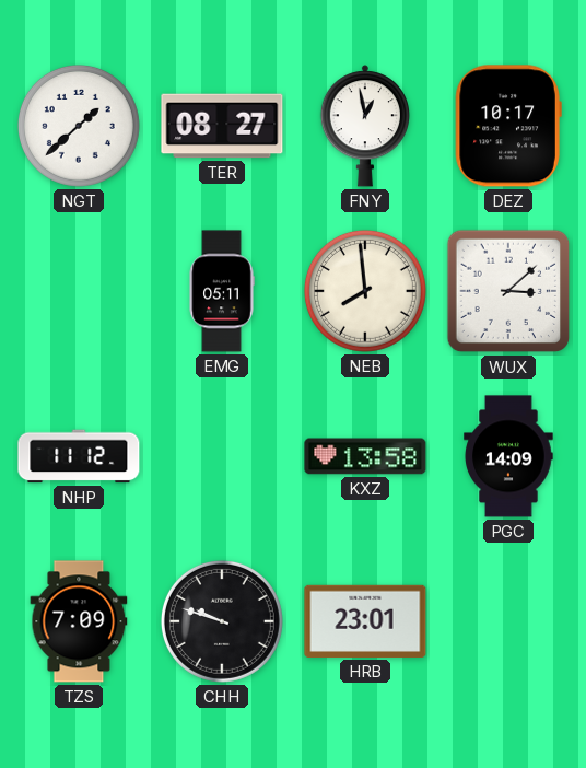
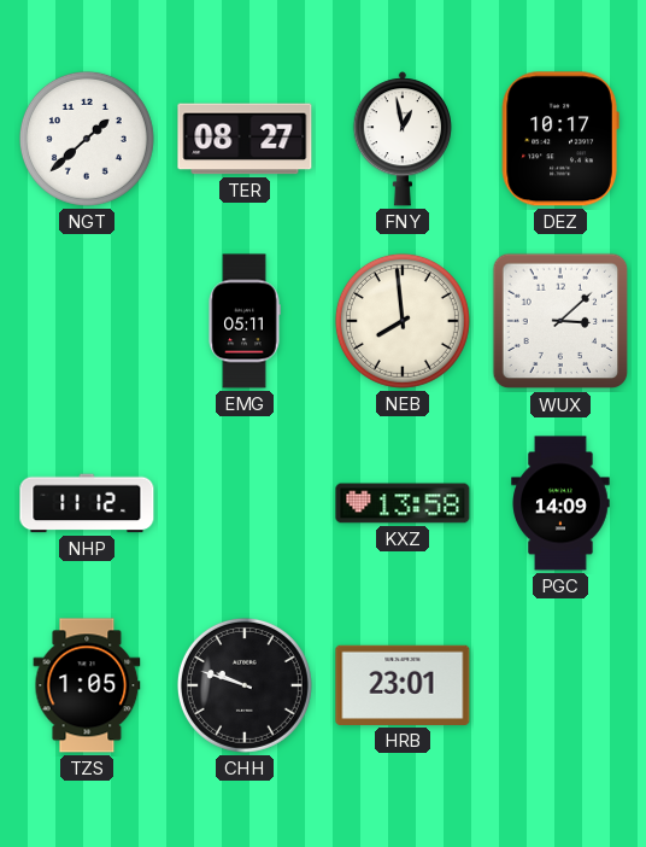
TZS: 7:09 -> 1:05
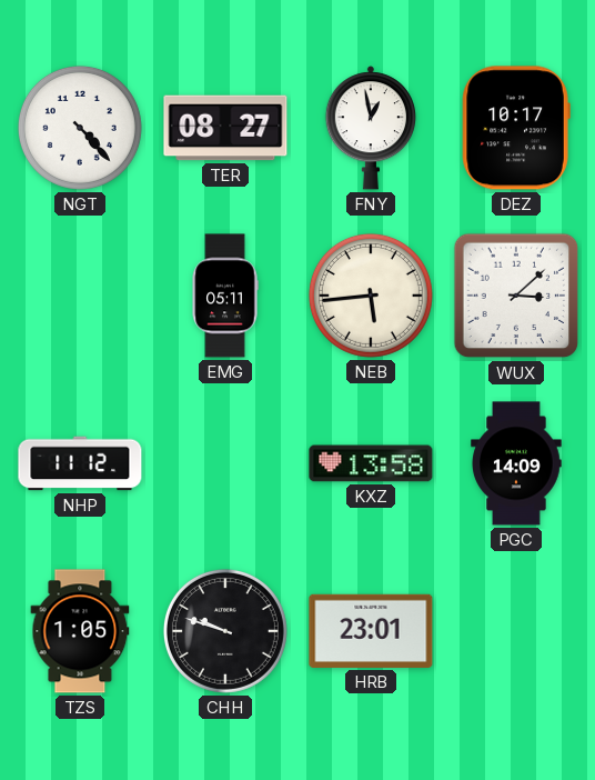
NGT: 1:38 -> 4:23
NEB: 7:59 -> 5:44
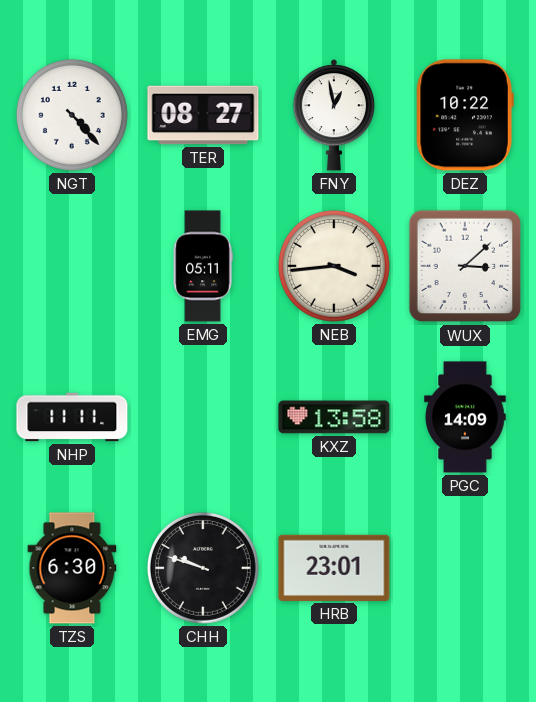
DEZ: 10:17 -> 10:22
NEB: 5:44 -> 3:44
NHP: 11:12 -> 11:11
TZS: 1:05 -> 6:30
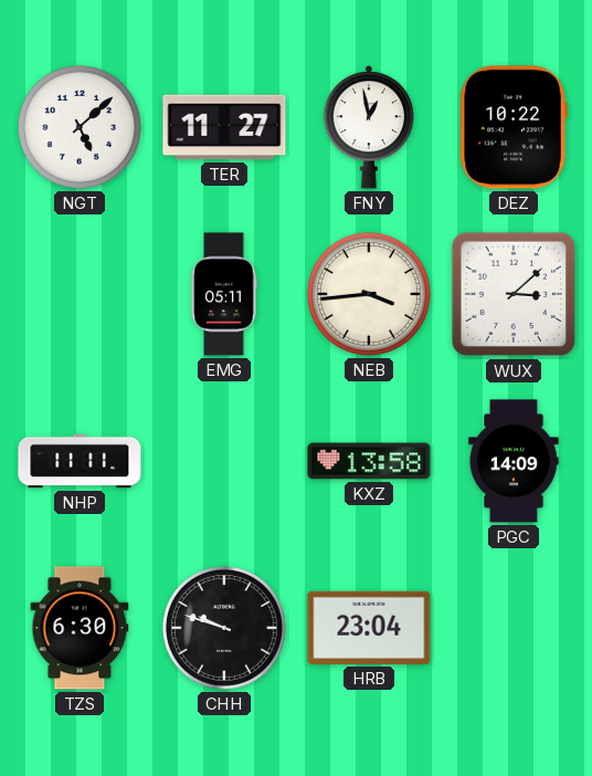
NGT: 4:23 -> 5:08
TER: 08:27 -> 11:27
HRB: 23:01 -> 23:04
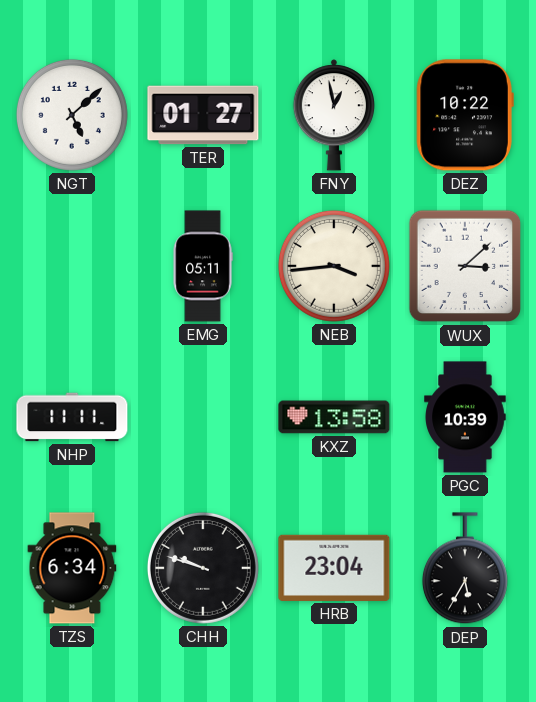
TER: 11:27 -> 01:27
PGC: 14:09 -> 10:39
TZS: 6:30 -> 6:34
DEP: none -> 5:35
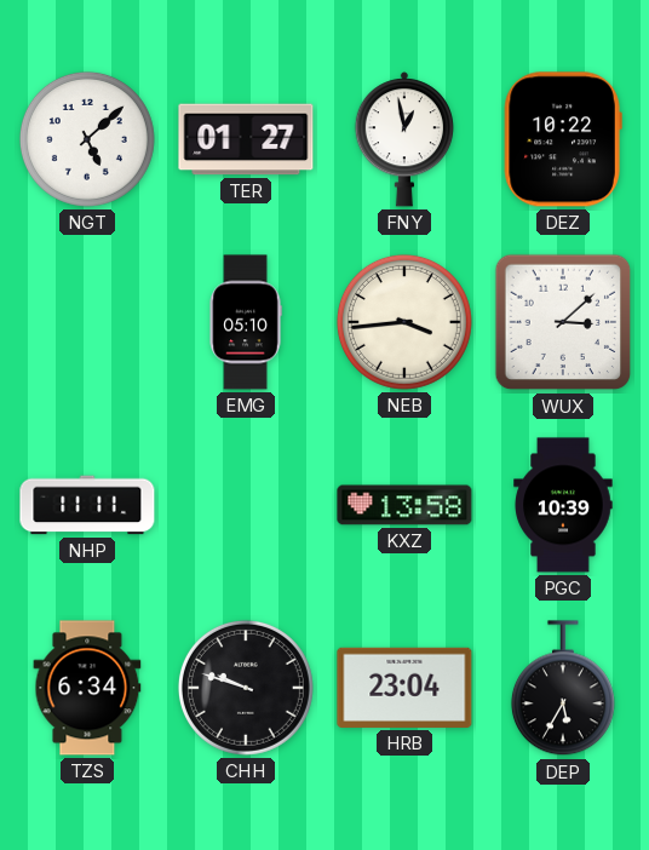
EMG: 05:11 -> 05:10
